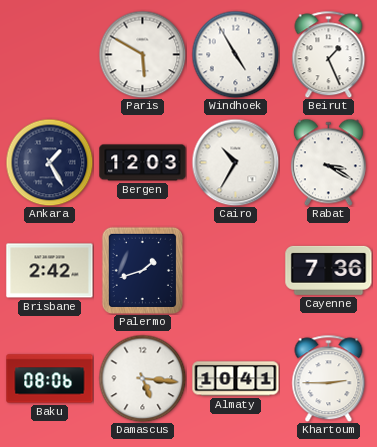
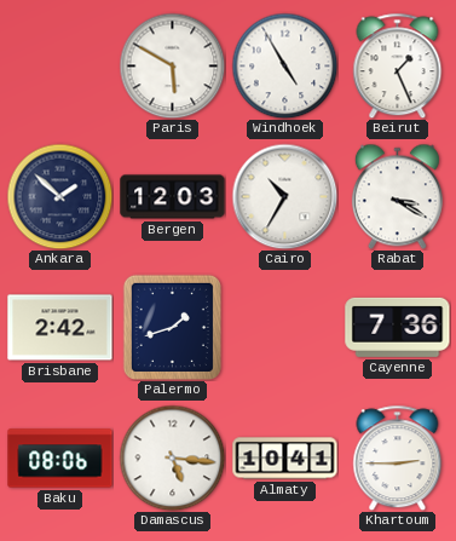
Ankara: 1:25 -> 1:52
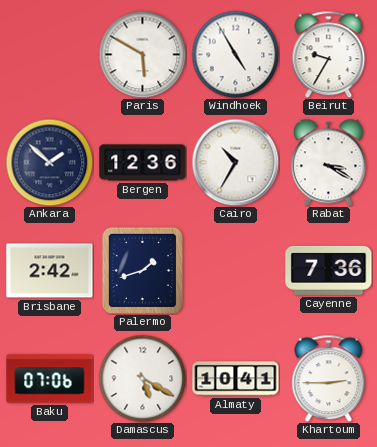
Beirut: 1:26 -> 9:35
Bergen: 12:03 -> 12:36
Baku: 08:06 -> 07:06
Damascus: 5:16 -> 5:20
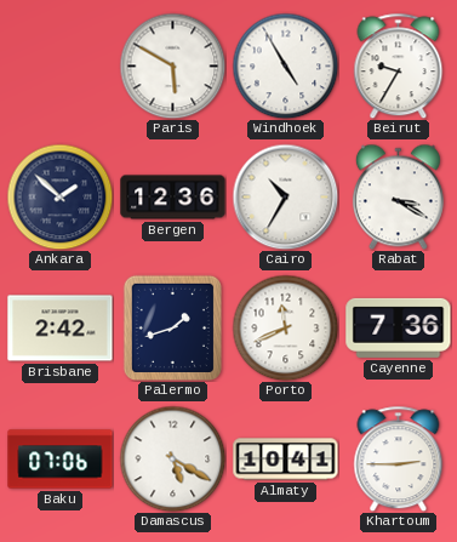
Porto: none -> 11:41
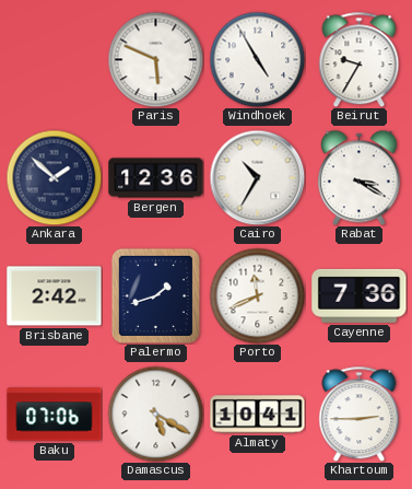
Paris: 5:50 -> 5:49
